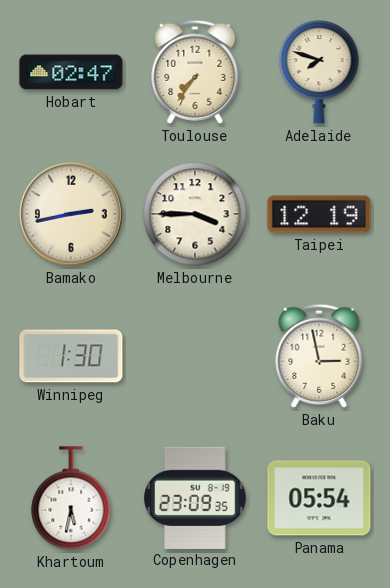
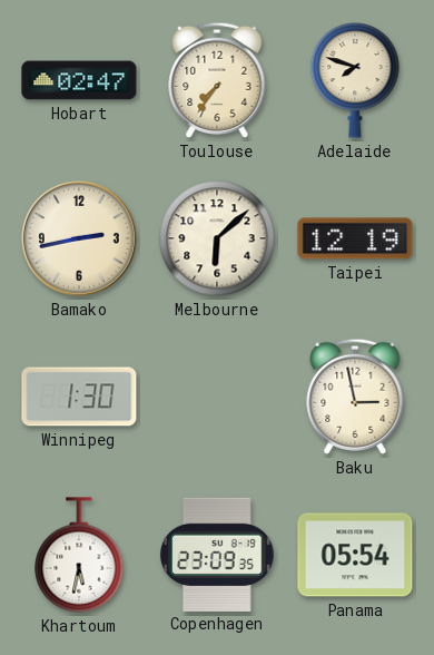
Melbourne: 3:45 -> 6:08
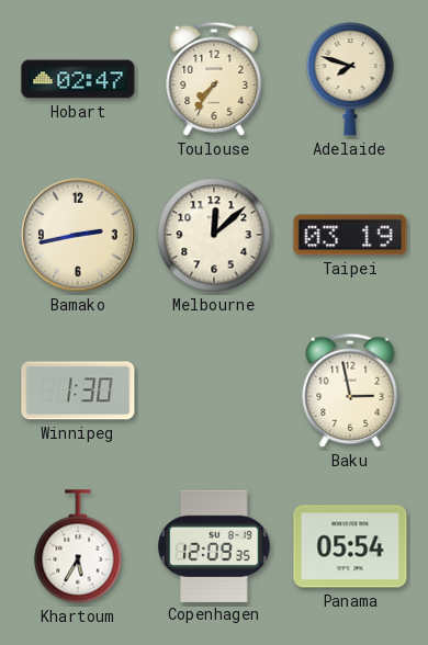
Melbourne: 6:08 -> 12:08
Taipei: 12:19 -> 03:19
Khartoum: 5:32 -> 5:35
Copenhagen: 23:09 -> 12:09
